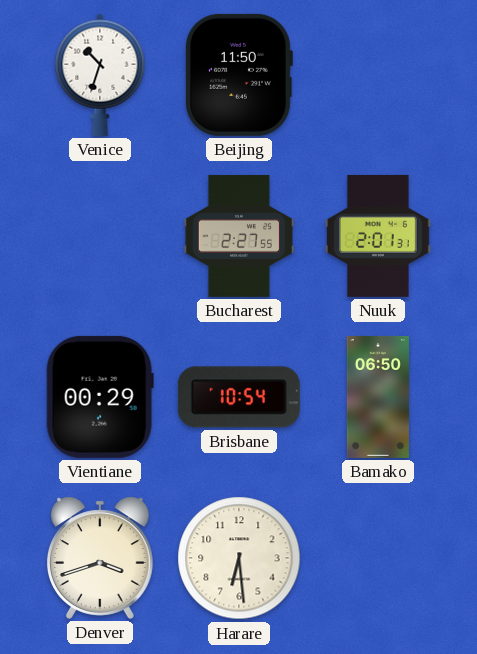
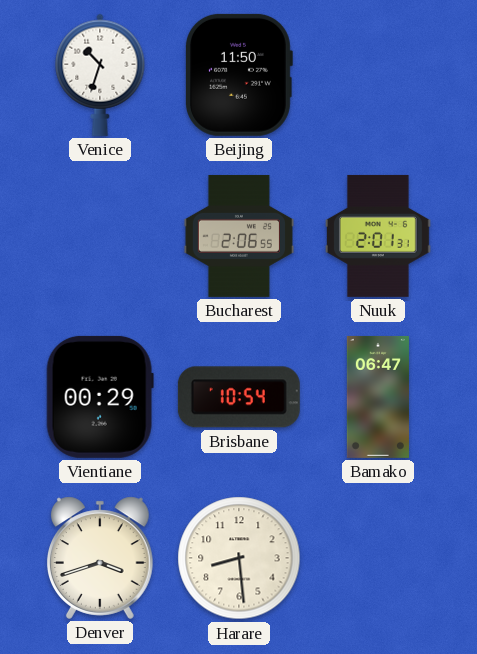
Bucharest: 2:27 -> 2:06
Bamako: 06:50 -> 06:47
Harare: 6:29 -> 8:29
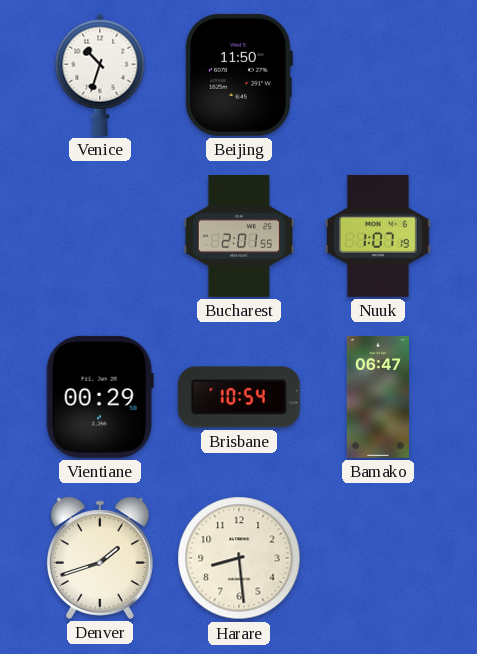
Bucharest: 2:06 -> 2:01
Nuuk: 2:01 -> 1:07
Denver: 3:42 -> 1:42
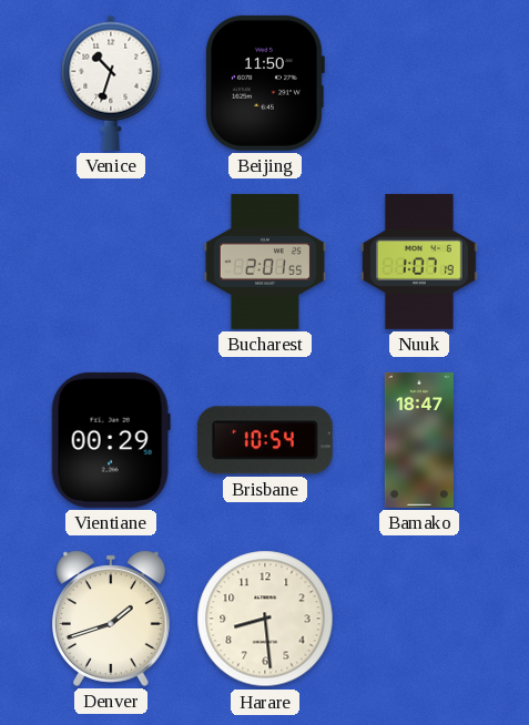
Bamako: 06:47 -> 18:47
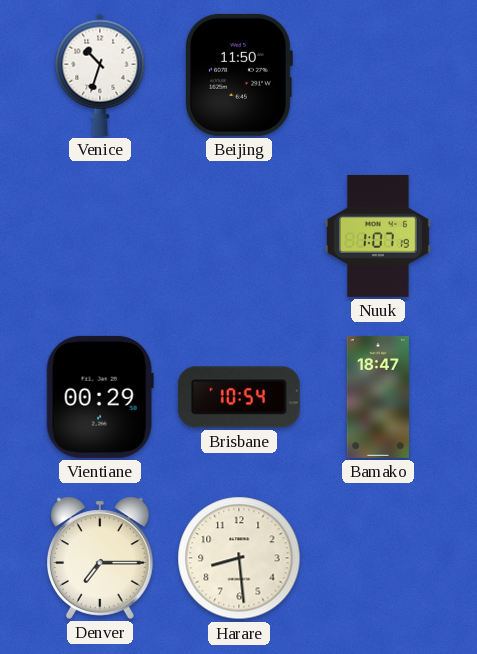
Bucharest: 2:01 -> none
Denver: 1:42 -> 7:15
